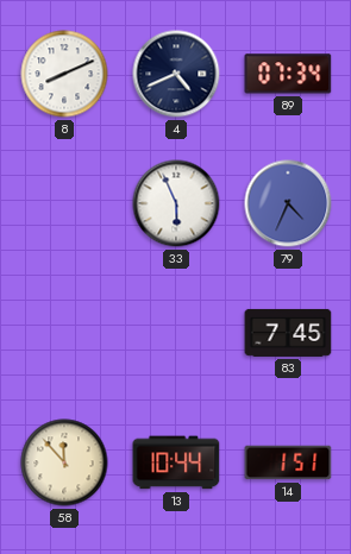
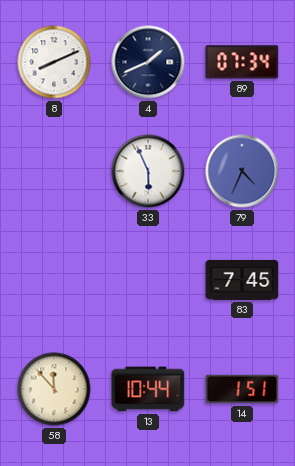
4: 4:41 -> 1:41
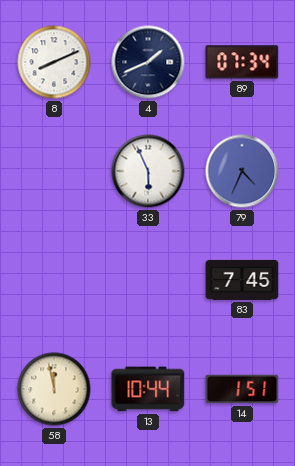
58: 11:53 -> 11:58
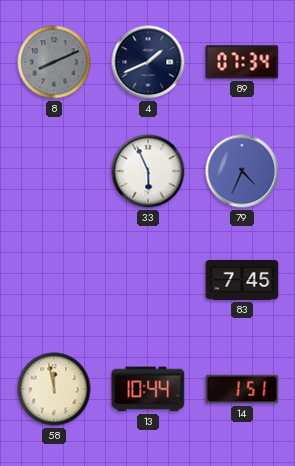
8 dial: white -> grey
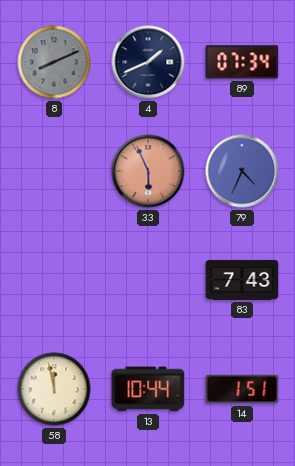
33 dial: white -> salmon
83: 7:45 -> 7:43
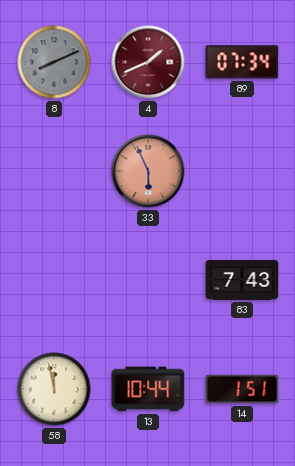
4 dial: navy -> burgundy
79: 4:34 -> none
